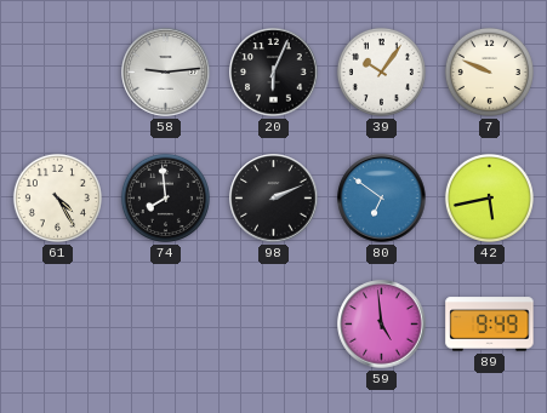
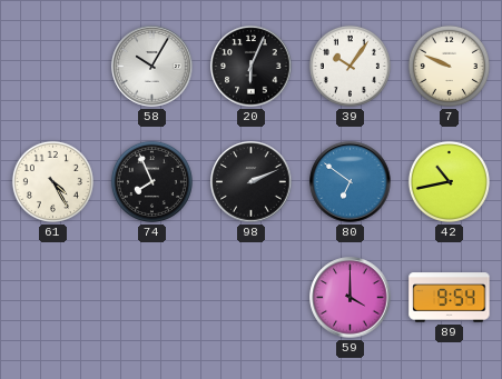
58: 9:14 -> 10:05
74: 7:59 -> 7:56
42: 5:43 -> 10:43
59: 4:59 -> 4:00
89: 9:49 -> 9:54
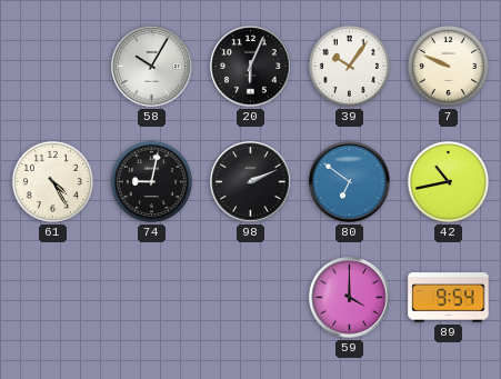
74: 7:56 -> 9:02
